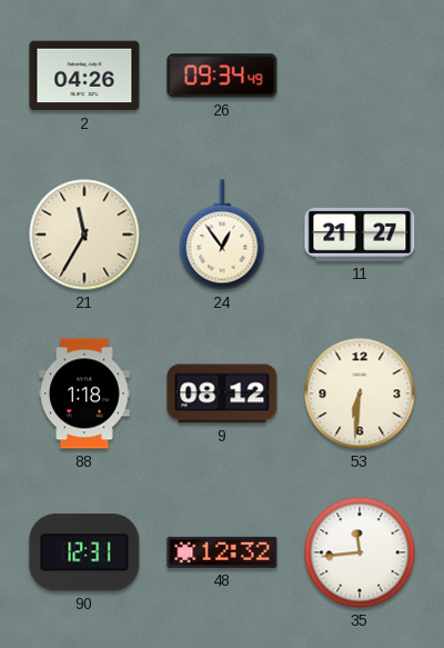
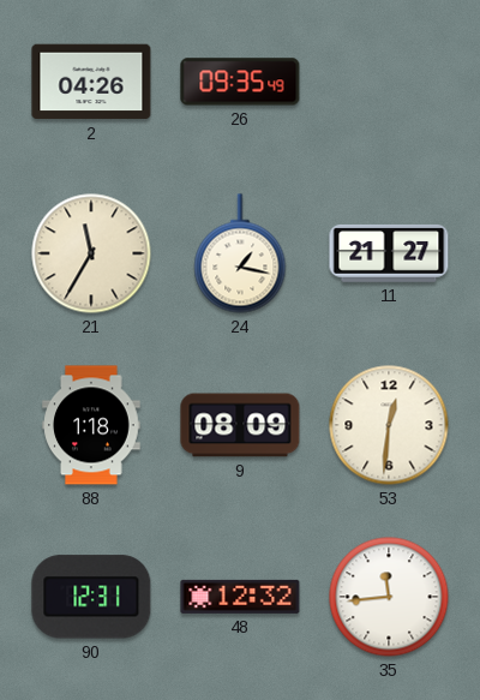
26: 09:34 -> 09:35
24: 12:54 -> 1:17
9: 08:12 -> 08:09
53: 6:31 -> 12:31
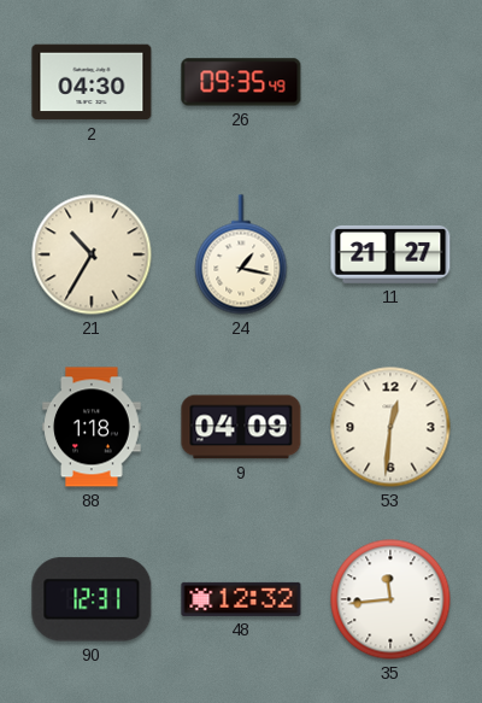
2: 04:26 -> 04:30
21: 11:35 -> 10:35
9: 08:09 -> 04:09
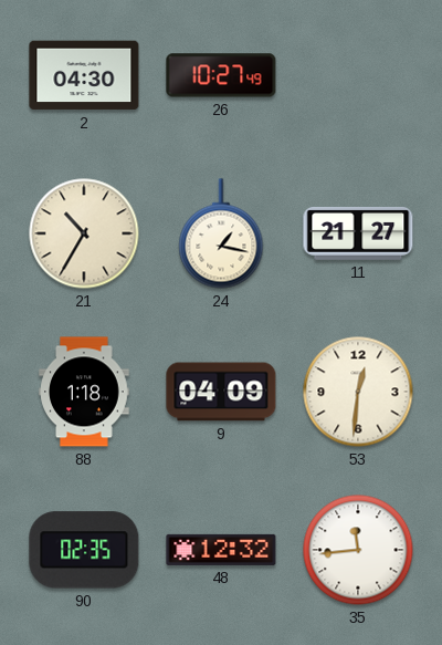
26: 09:35 -> 10:27
90: 12:31 -> 02:35
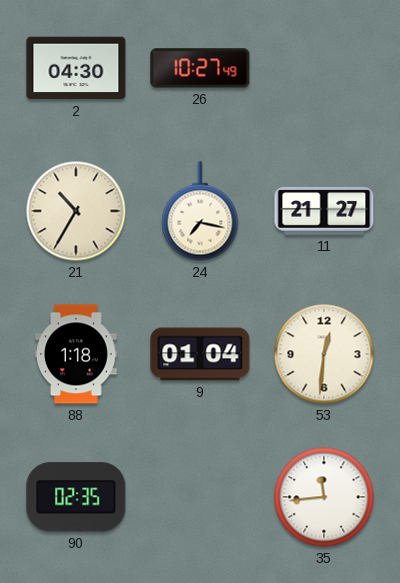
24: 1:17 -> 7:17
9: 04:09 -> 01:04
48: 12:32 -> none
